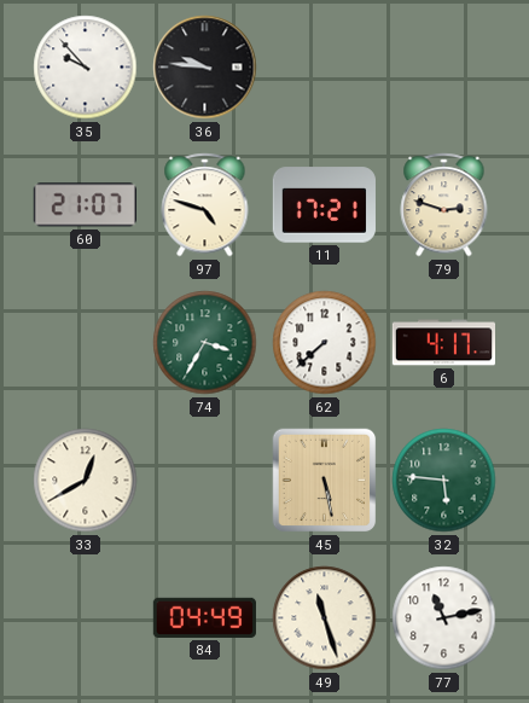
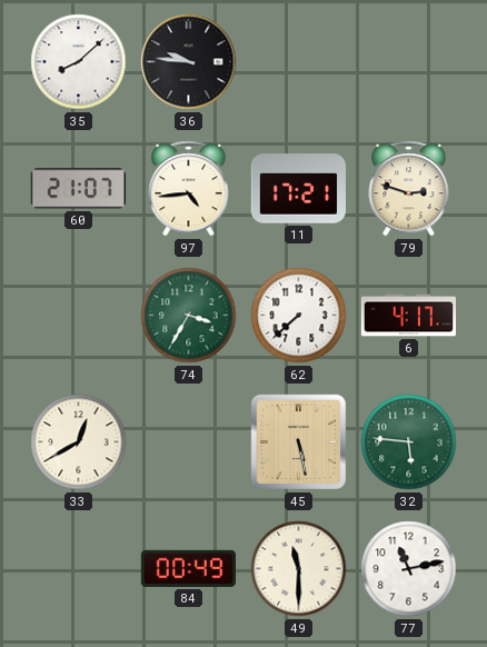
35: 9:53 -> 8:08
97: 4:48 -> 4:44
84: 04:49 -> 00:49
49: 11:27 -> 11:30
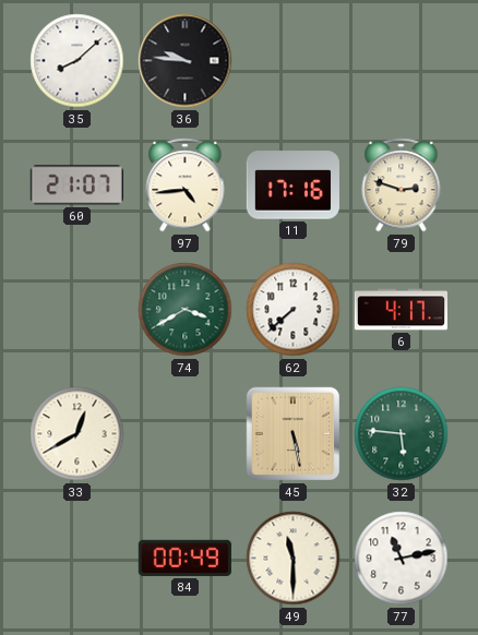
11: 17:21 -> 17:16
74: 3:35 -> 3:40
